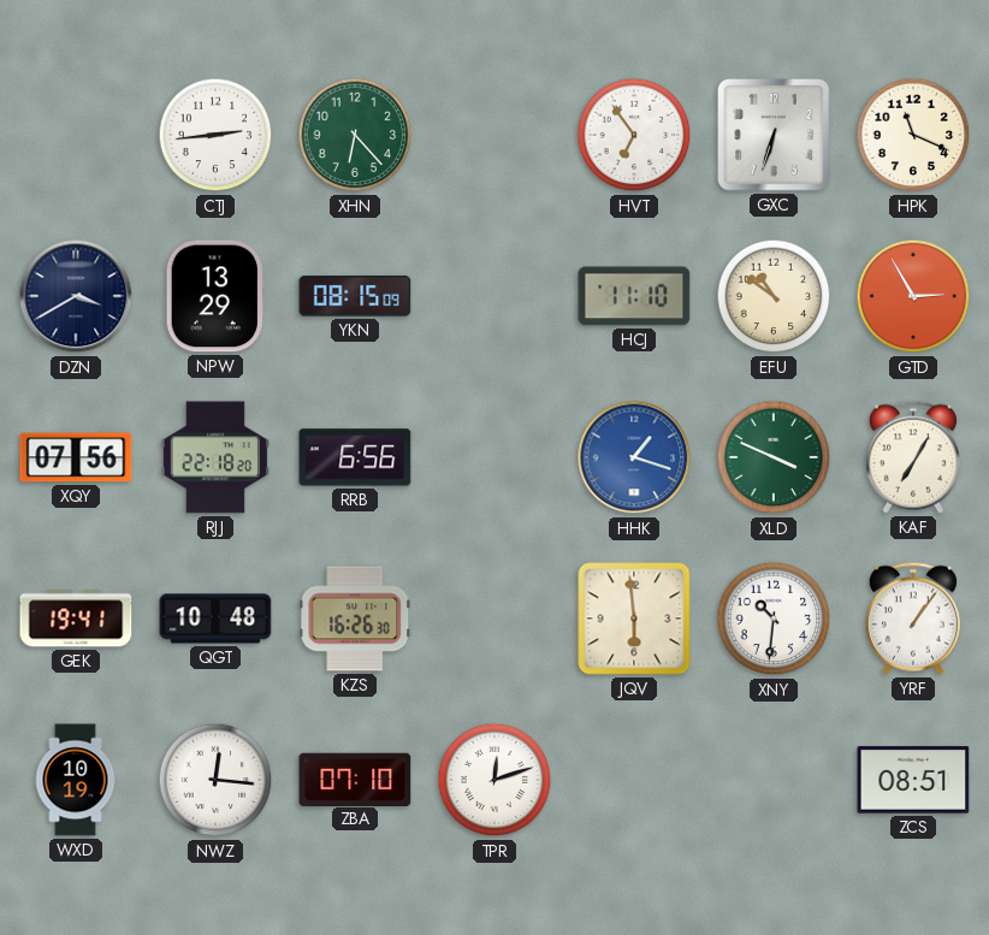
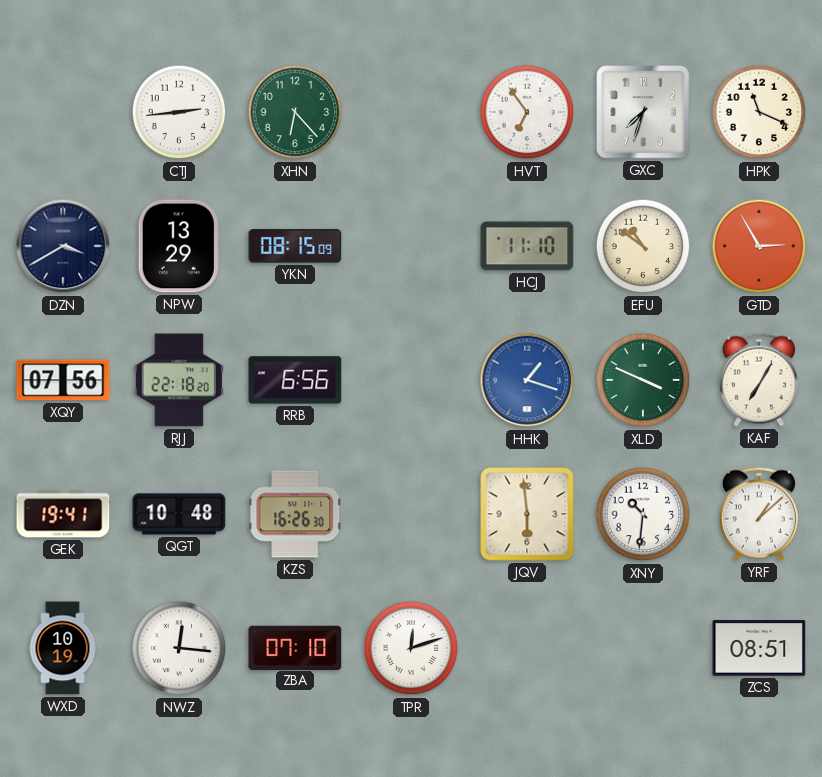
GXC: 6:33 -> 7:33
YRF: 1:06 -> 1:08
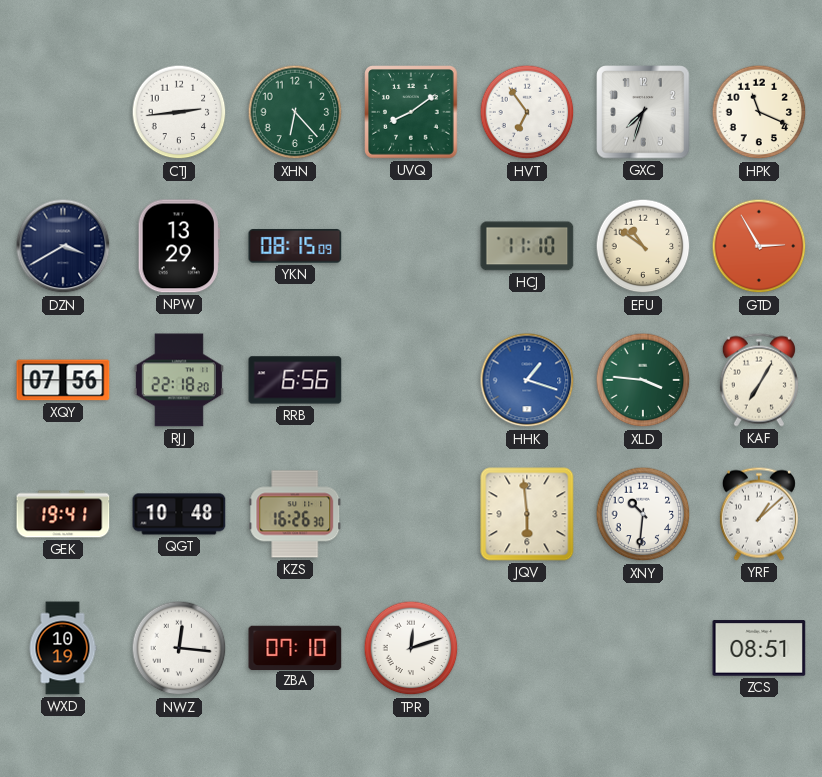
UVQ: none -> 8:09
XLD: 3:49 -> 3:46
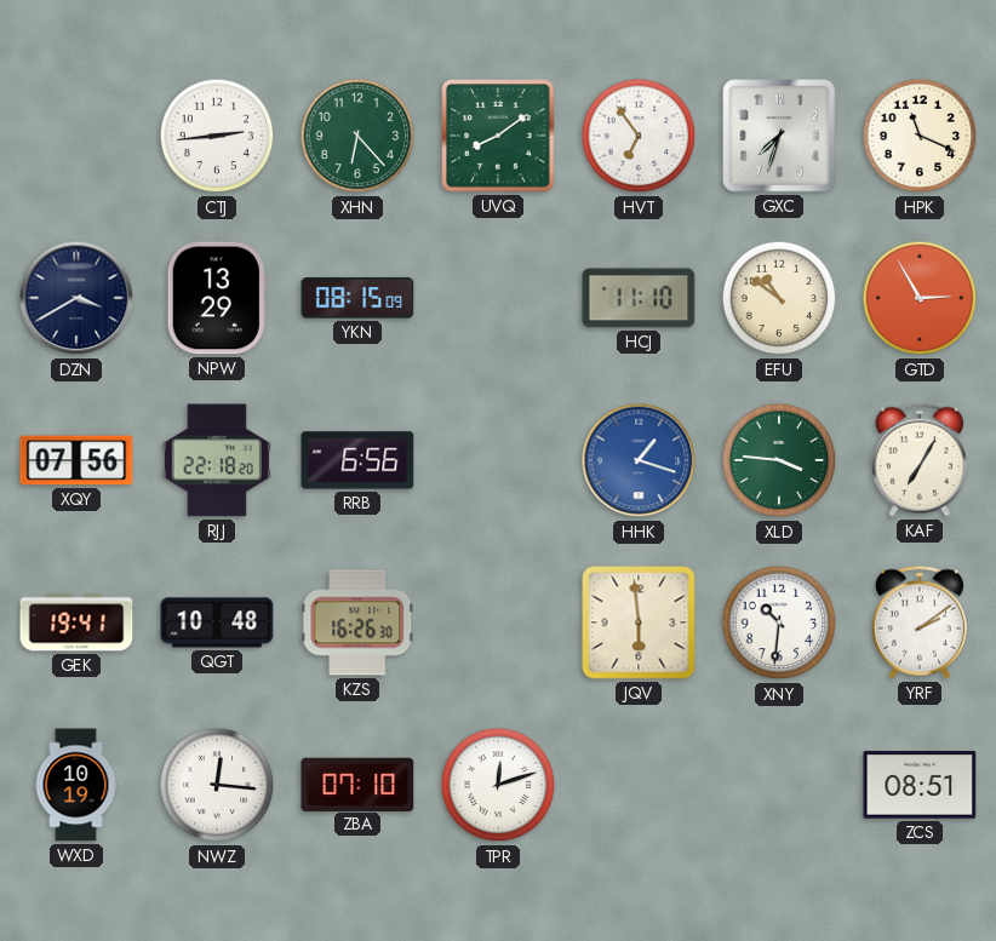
YRF: 1:08 -> 2:09
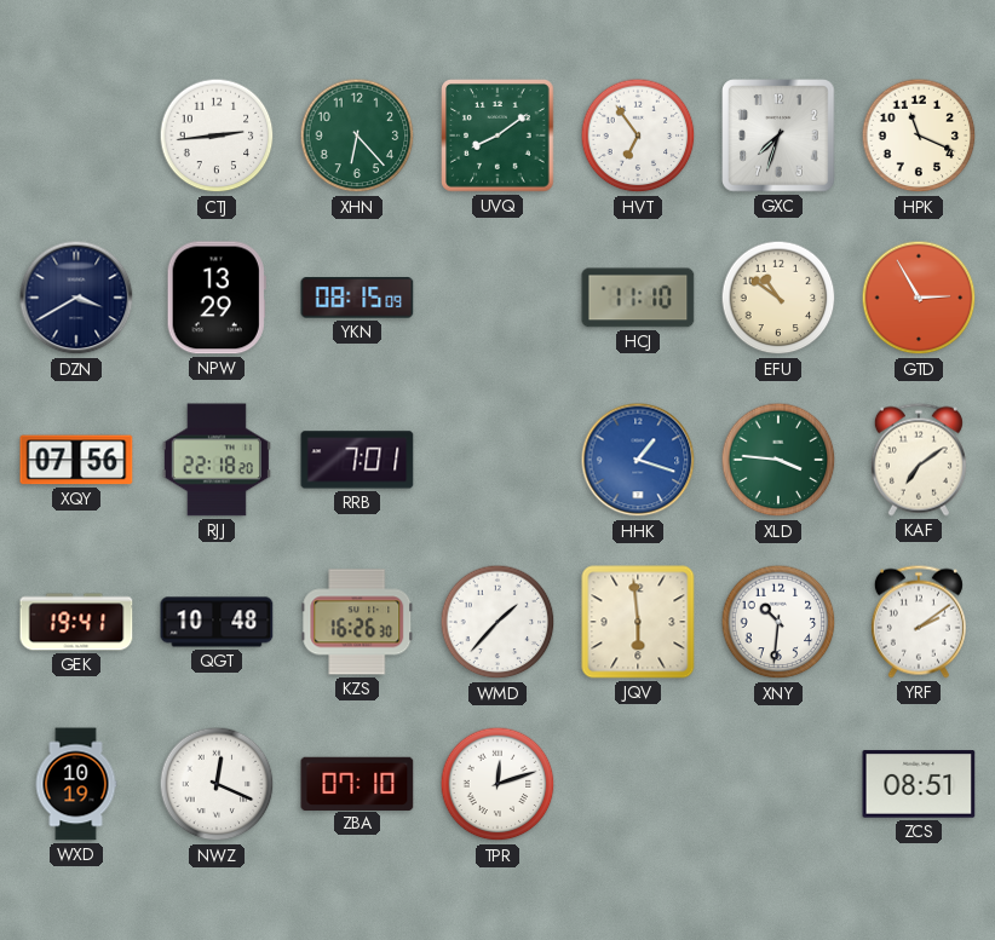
RRB: 6:56 -> 7:01
KAF: 7:05 -> 7:09
WMD: none -> 1:37
NWZ: 12:16 -> 12:19
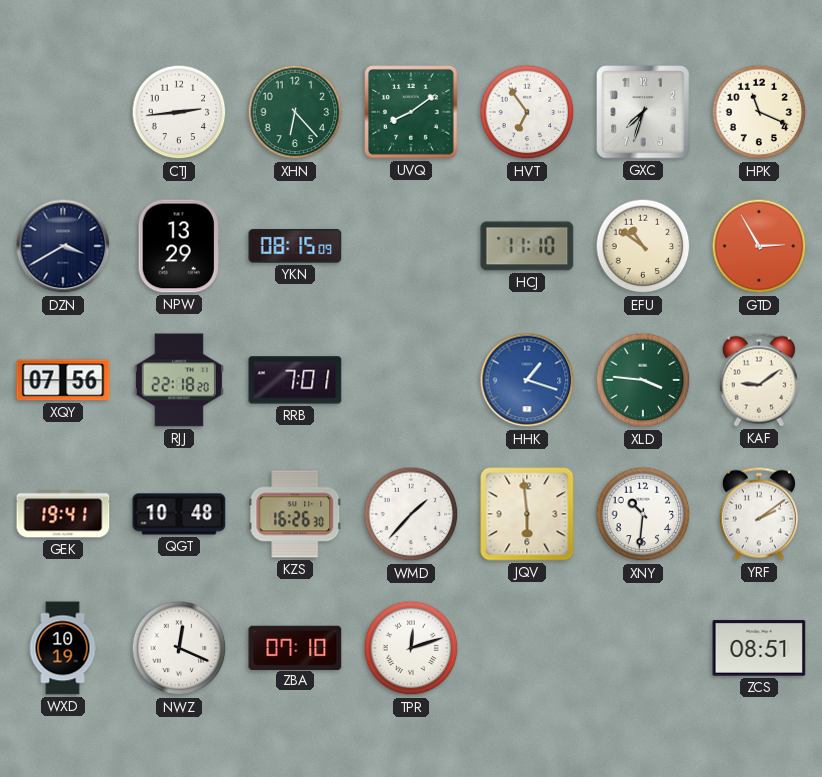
KAF: 7:09 -> 9:09
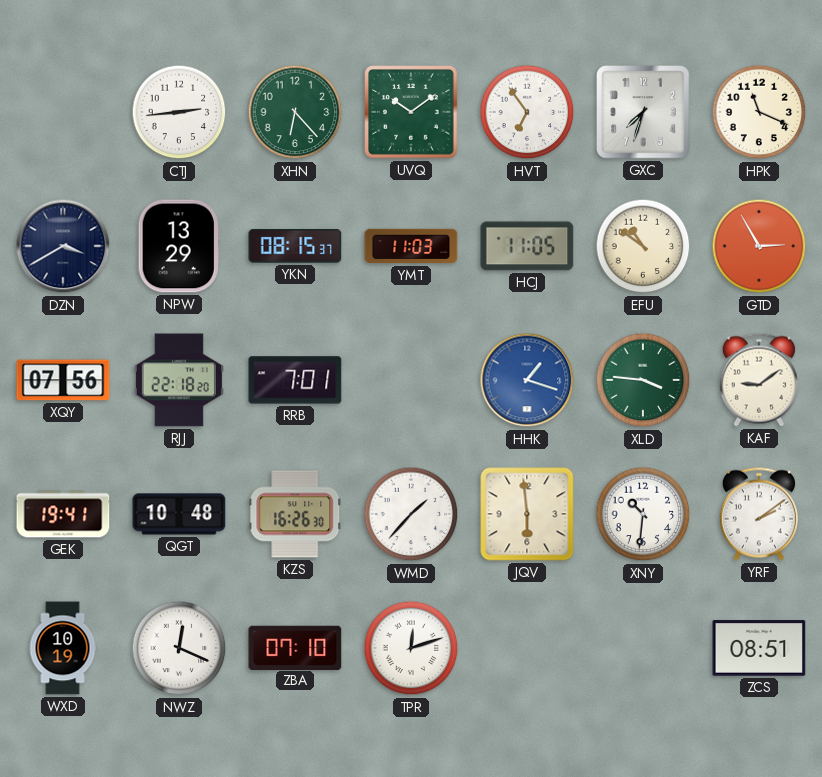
UVQ: 8:09 -> 10:09
YKN: 08:15:09 -> 08:15:37
YMT: none -> 11:03
HCJ: 11:10 -> 11:05
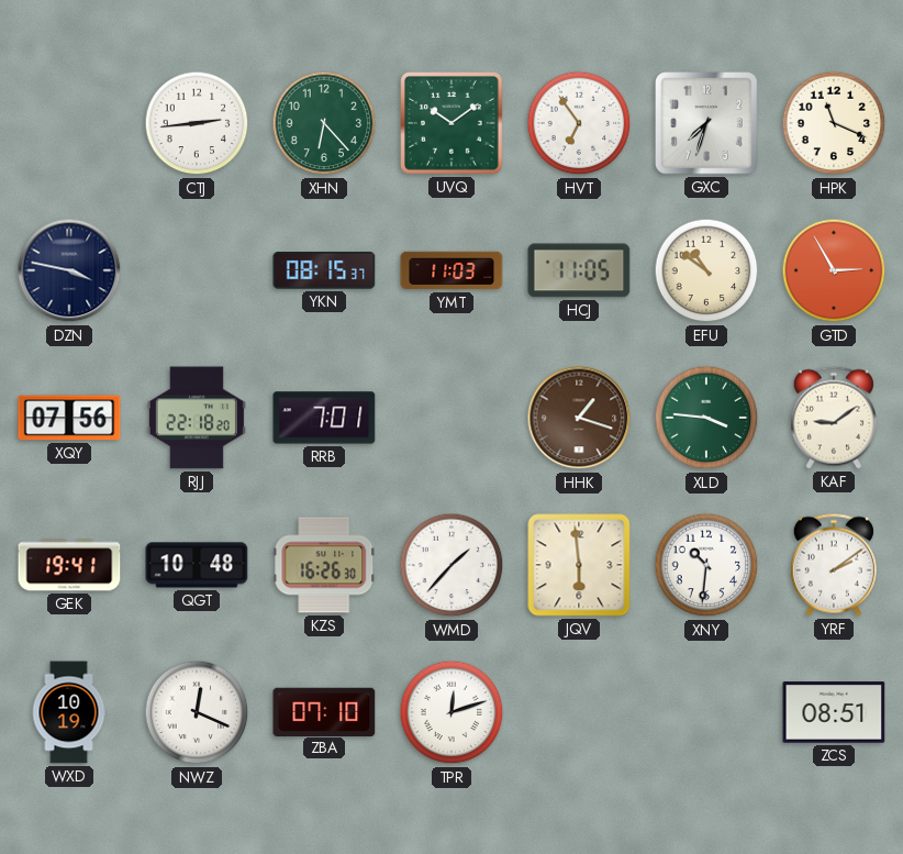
DZN: 3:40 -> 3:47
NPW: 13:29 -> none
HHK dial: blue -> brown
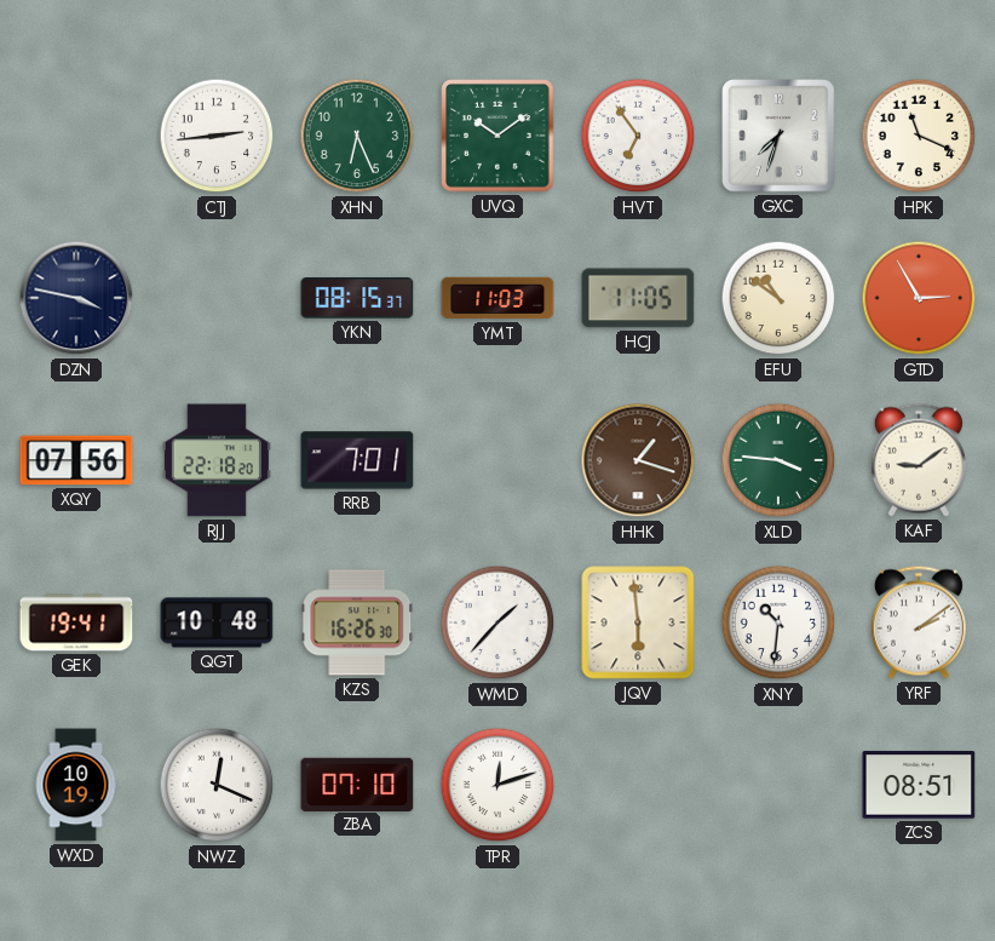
XHN: 6:23 -> 6:26
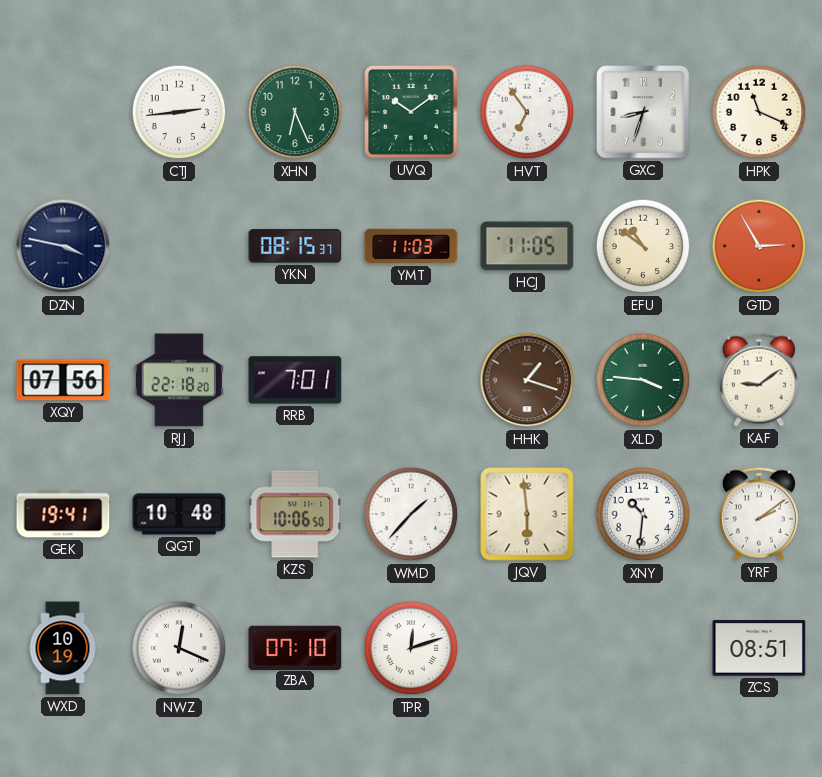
GXC: 7:33 -> 8:33
KZS: 16:26 -> 10:06
